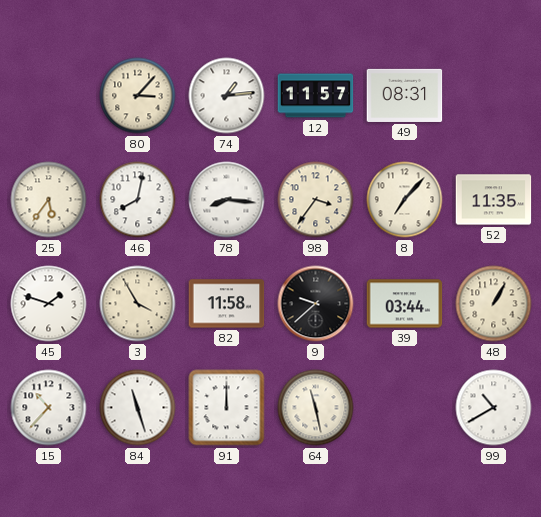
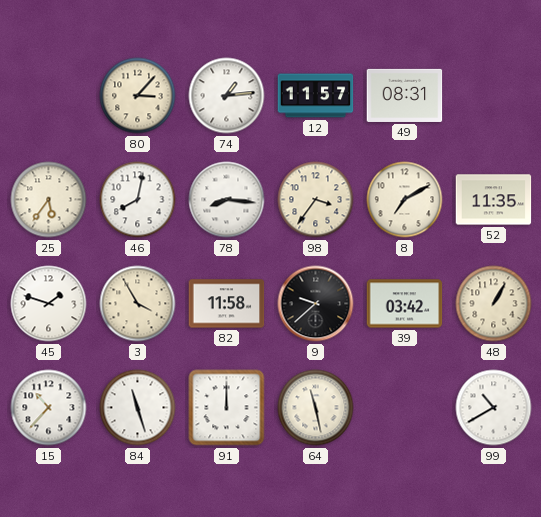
8: 7:07 -> 7:10
39: 03:44 -> 03:42
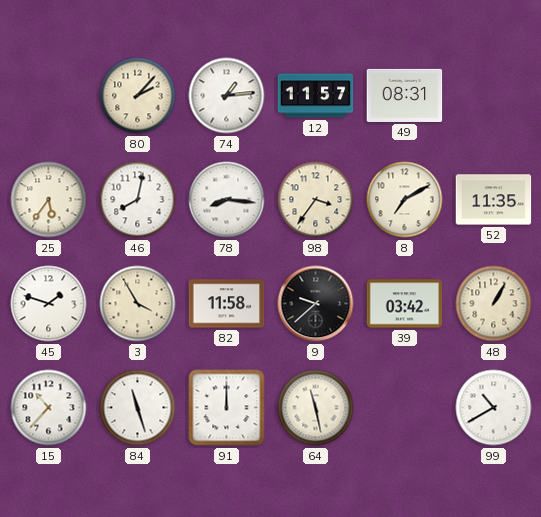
80: 3:07 -> 2:07
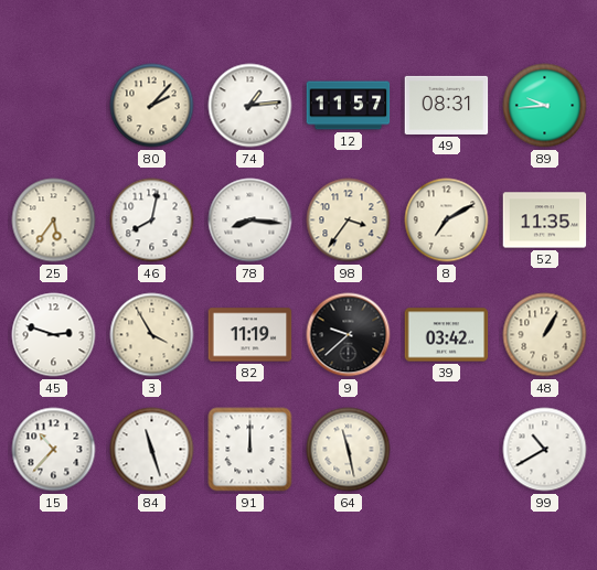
89: none -> 9:44
45: 1:48 -> 2:48
82: 11:58 -> 11:19
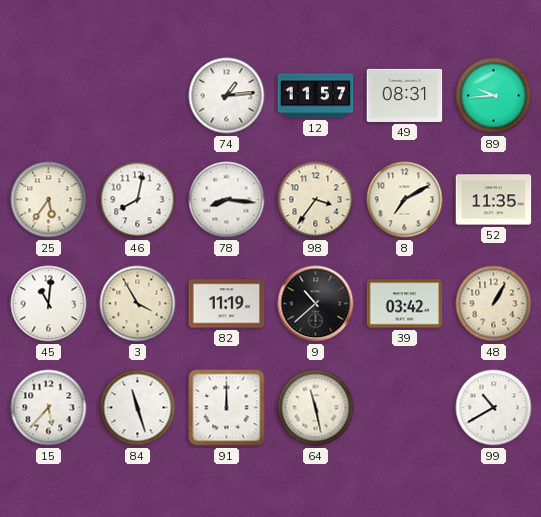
80: 2:07 -> none
45: 2:48 -> 11:01
9: 9:38 -> 10:38
15: 10:37 -> 5:37
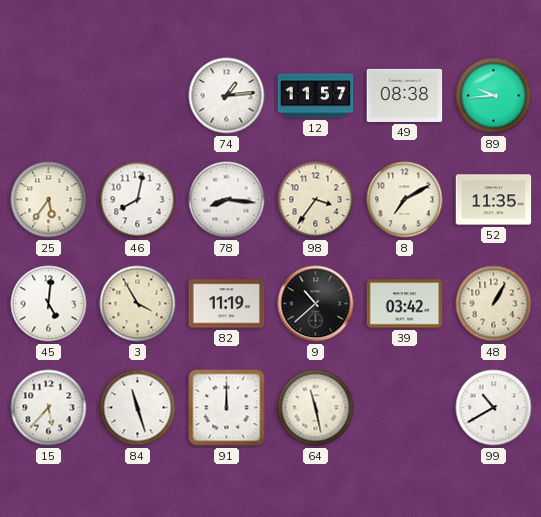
49: 08:31 -> 08:38
45: 11:01 -> 5:01
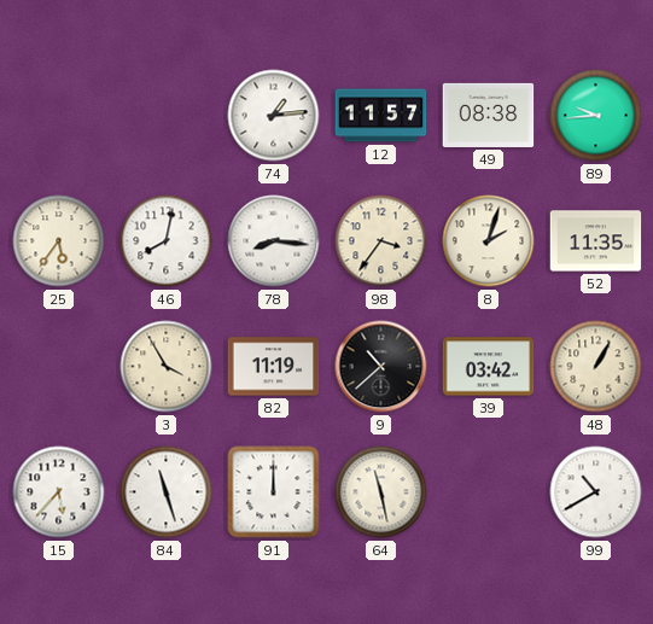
8: 7:10 -> 2:03
45: 5:01 -> none
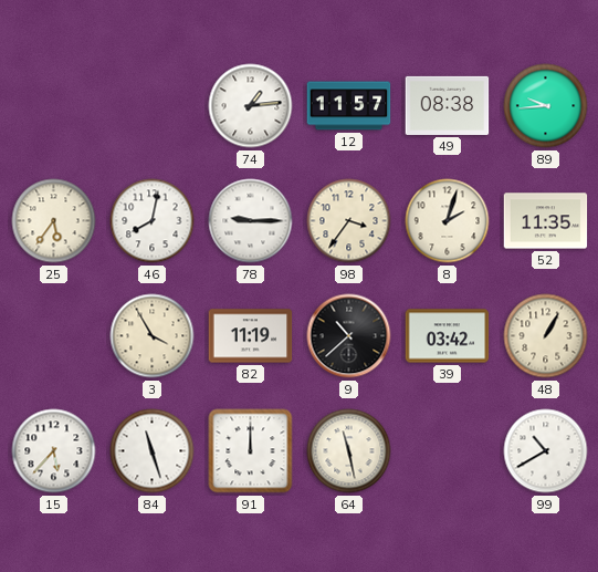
78: 8:16 -> 9:15
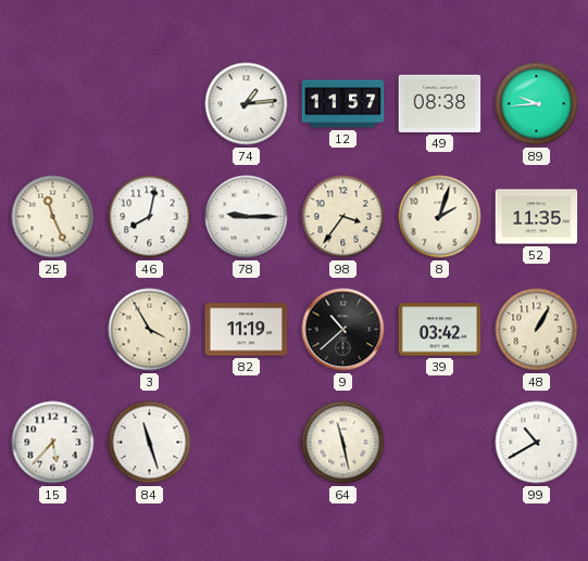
25: 5:36 -> 11:26
91: 12:00 -> none
